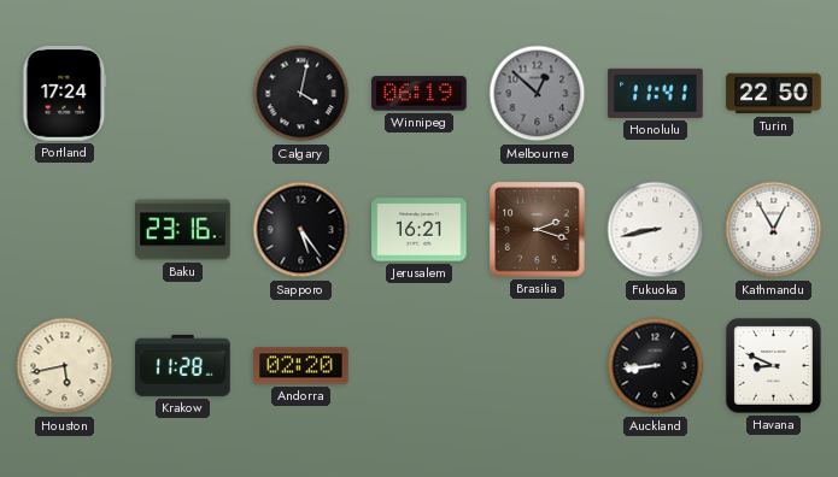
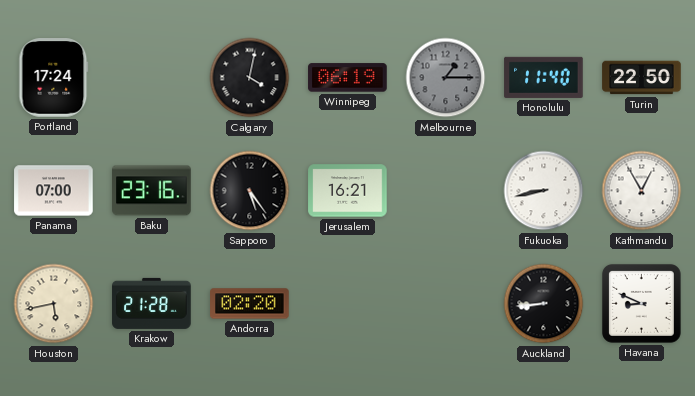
Melbourne: 12:52 -> 1:15
Honolulu: 11:41 -> 11:40
Panama: none -> 07:00
Brasilia: 2:18 -> none
Krakow: 11:28 -> 21:28
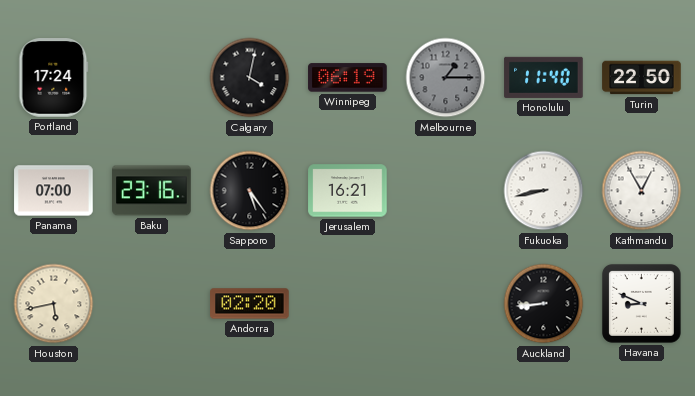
Krakow: 21:28 -> none
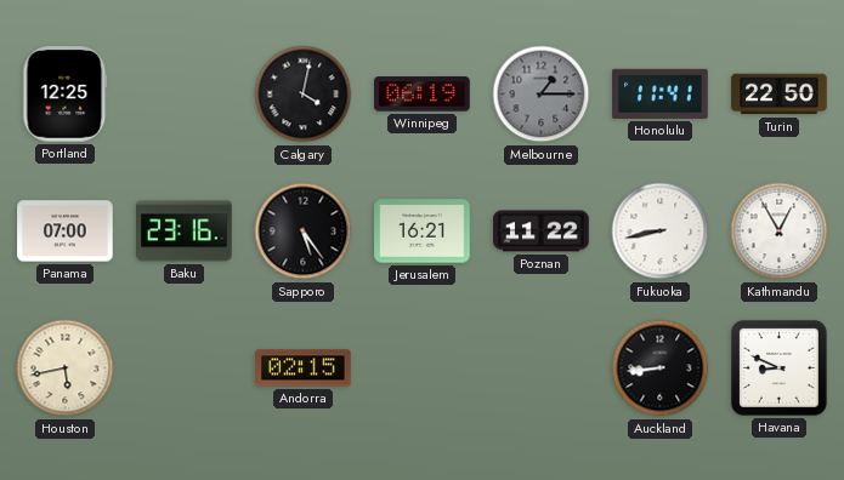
Portland: 17:24 -> 12:25
Honolulu: 11:40 -> 11:41
Poznan: none -> 11:22
Andorra: 02:20 -> 02:15
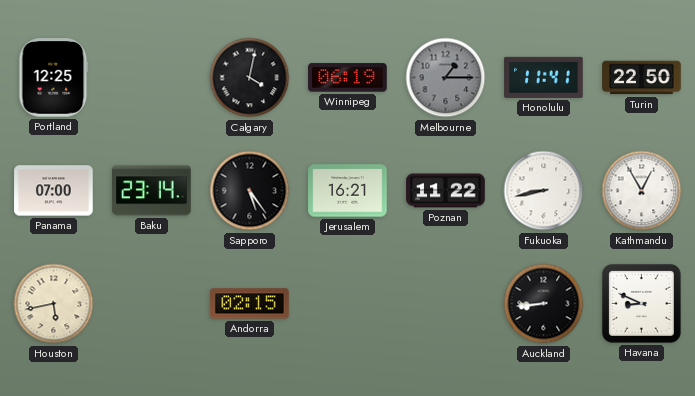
Baku: 23:16 -> 23:14
